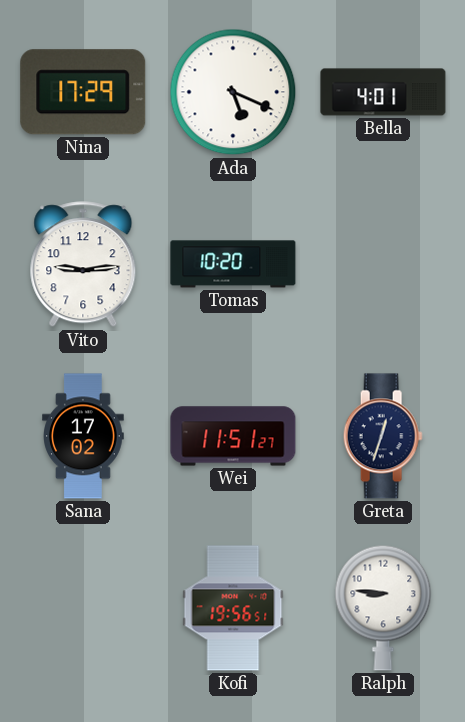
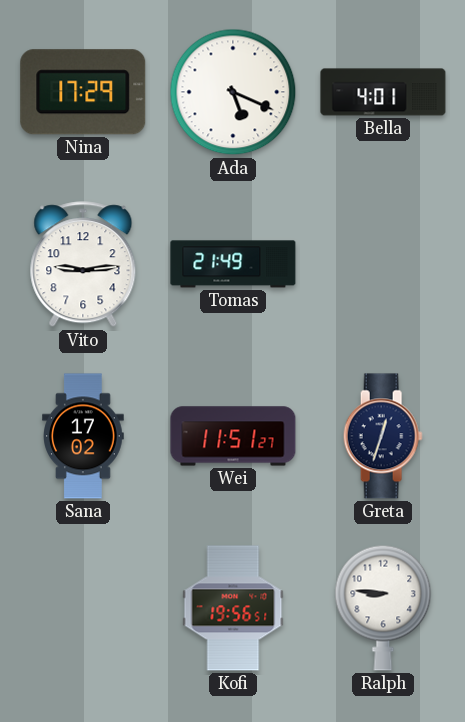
Tomas: 10:20 -> 21:49
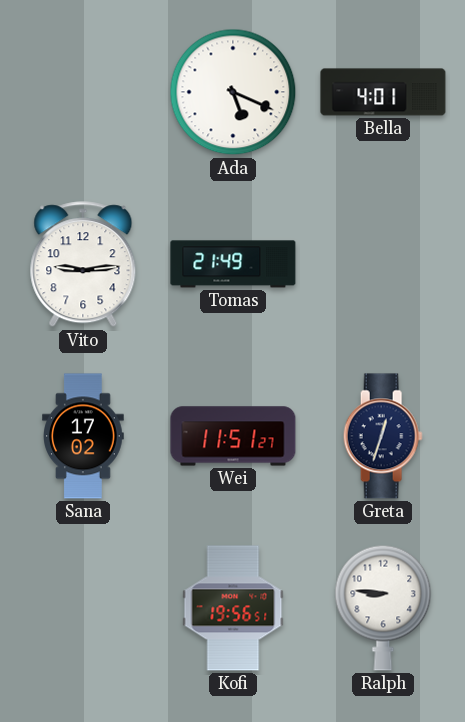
Nina: 17:29 -> none
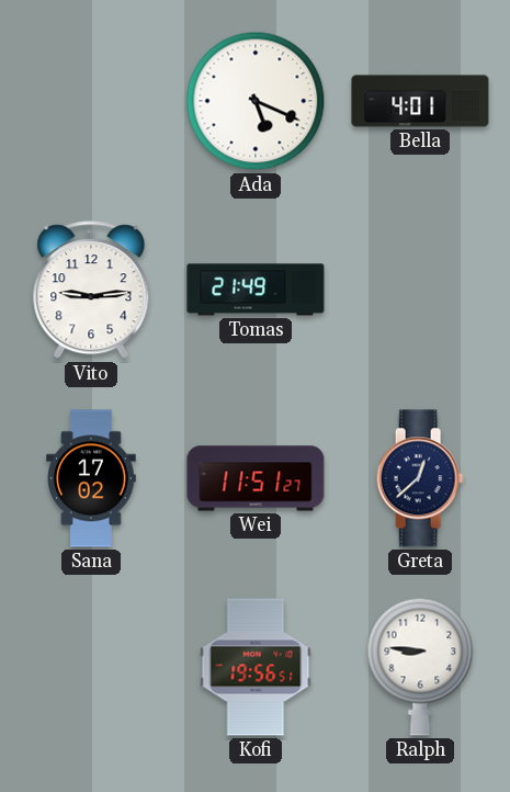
Greta: 12:33 -> 12:38
